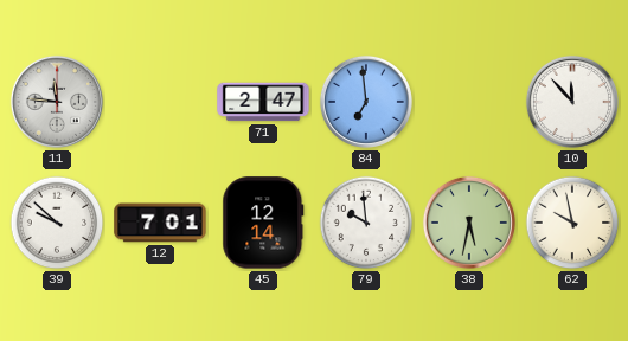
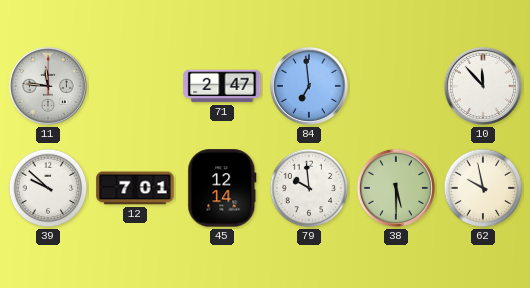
38: 5:32 -> 5:30
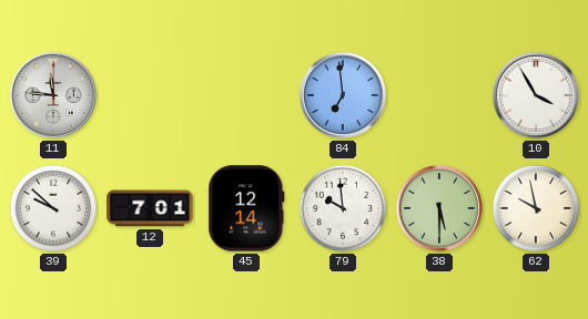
71: 2:47 -> none
10: 11:53 -> 3:55
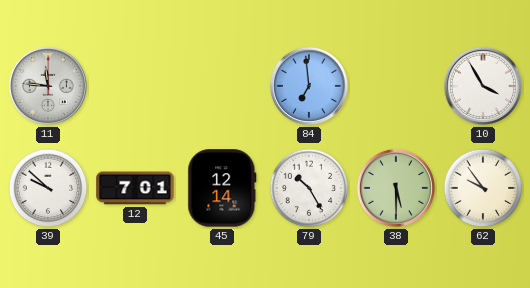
79: 9:59 -> 10:25
62: 9:58 -> 9:54
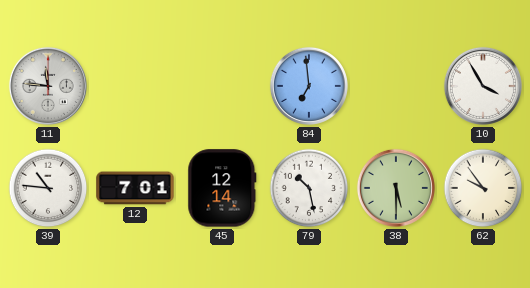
39: 9:52 -> 10:46
79: 10:25 -> 10:28
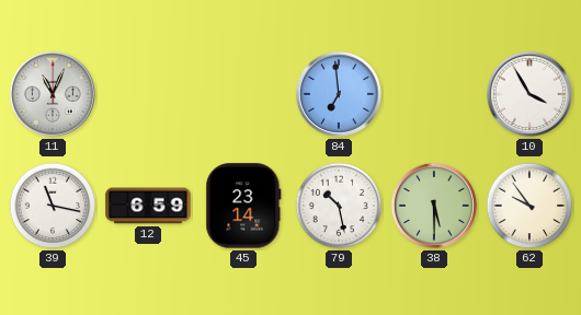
11: 11:46 -> 11:04
39: 10:46 -> 11:17
12: 7:01 -> 6:59
45: 12:14 -> 23:14
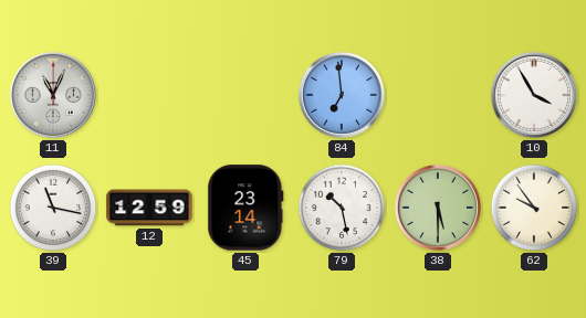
12: 6:59 -> 12:59
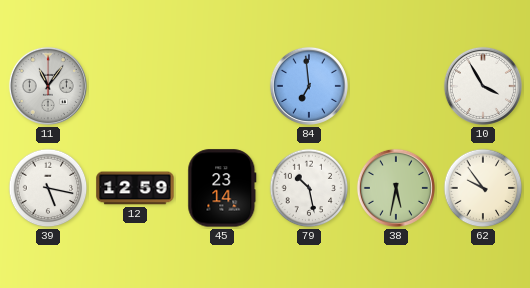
11: 11:04 -> 11:06
39: 11:17 -> 5:17
38: 5:30 -> 5:32
